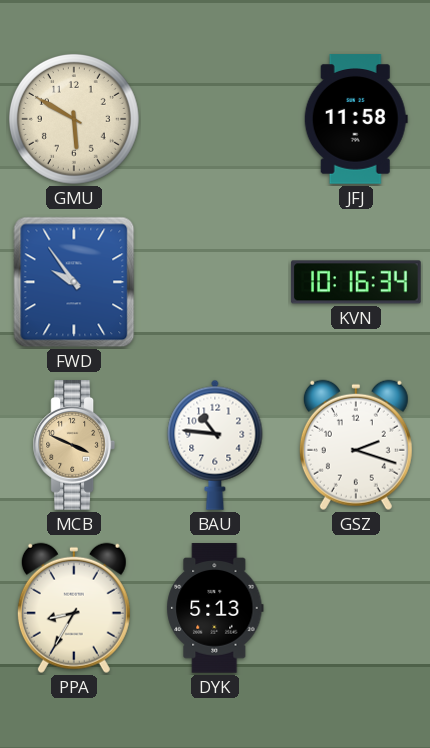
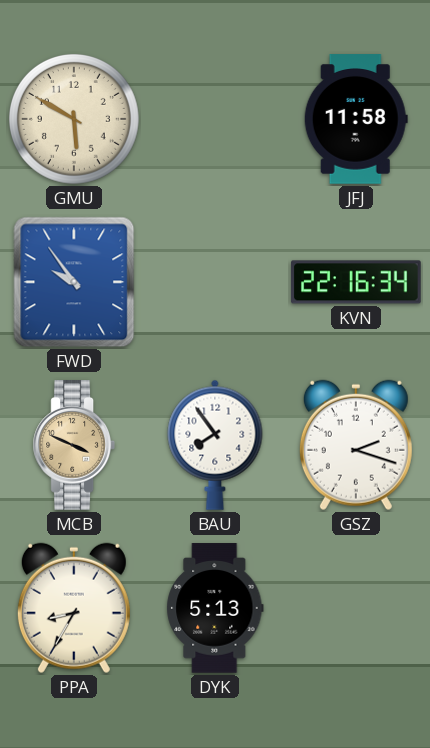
KVN: 10:16 -> 22:16
BAU: 10:46 -> 7:54
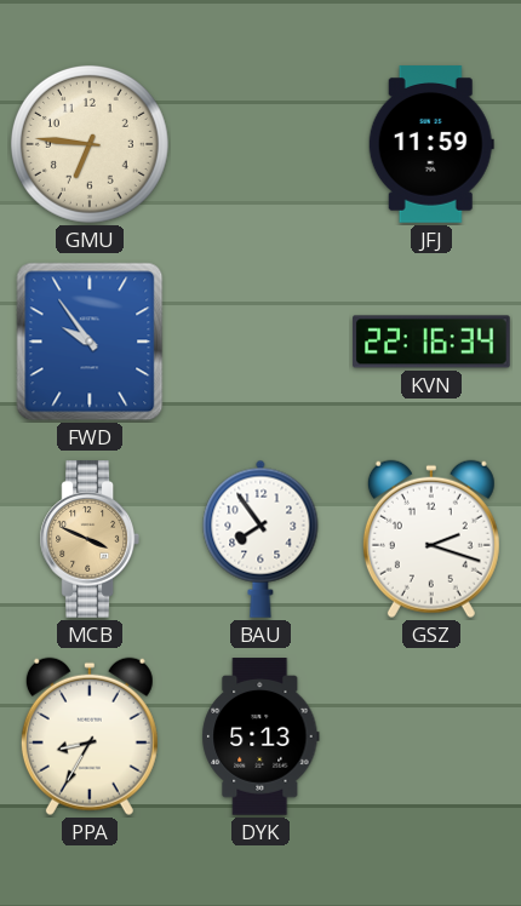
GMU: 5:50 -> 6:46
JFJ: 11:58 -> 11:59
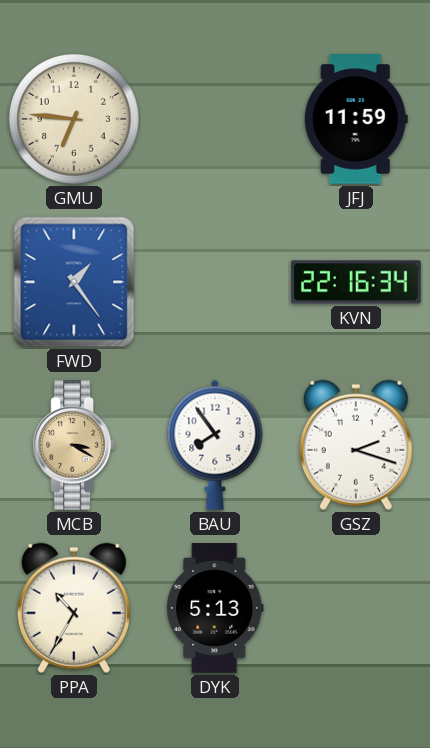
FWD: 9:54 -> 1:24
MCB: 3:49 -> 3:20
PPA: 8:35 -> 10:35
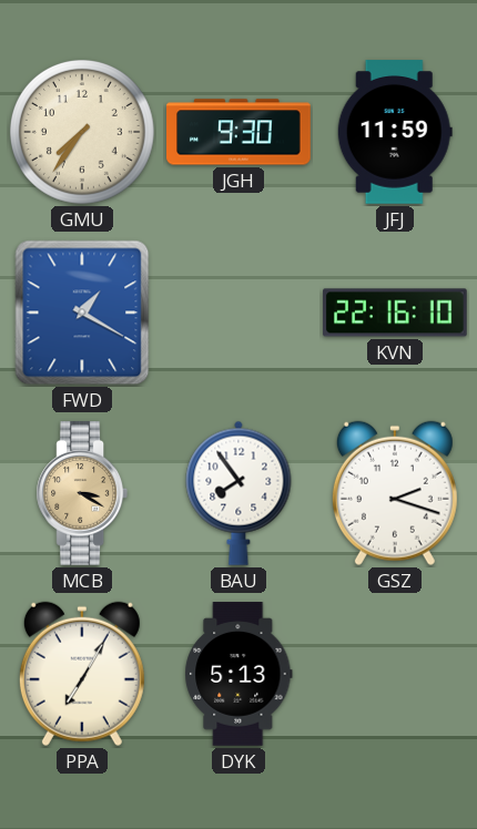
GMU: 6:46 -> 7:36
JGH: none -> 9:30
FWD: 1:24 -> 1:20
KVN: 22:16:34 -> 22:16:10
PPA: 10:35 -> 7:05
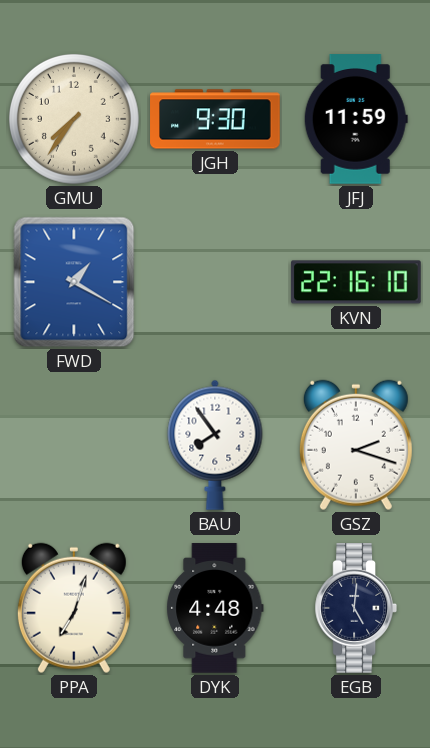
MCB: 3:20 -> none
PPA: 7:05 -> 7:03
DYK: 5:13 -> 4:48
EGB: none -> 5:01
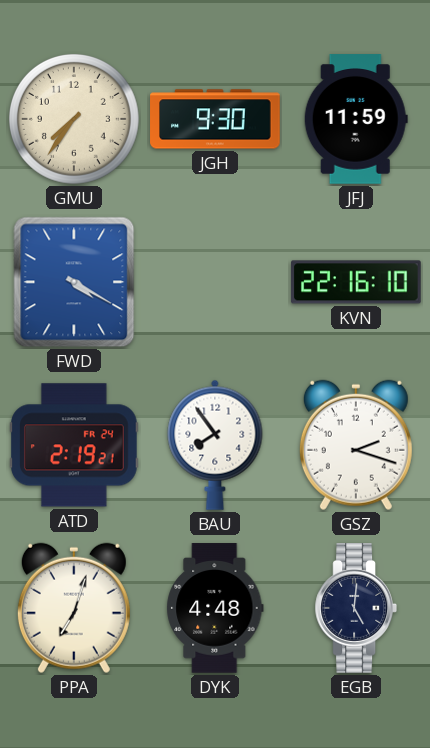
FWD: 1:20 -> 4:20
ATD: none -> 2:19
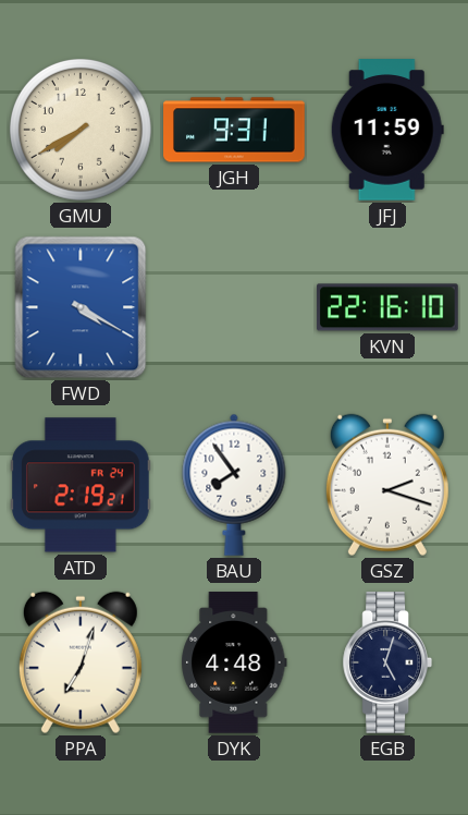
GMU: 7:36 -> 7:40
JGH: 9:30 -> 9:31
EGB: 5:01 -> 5:03
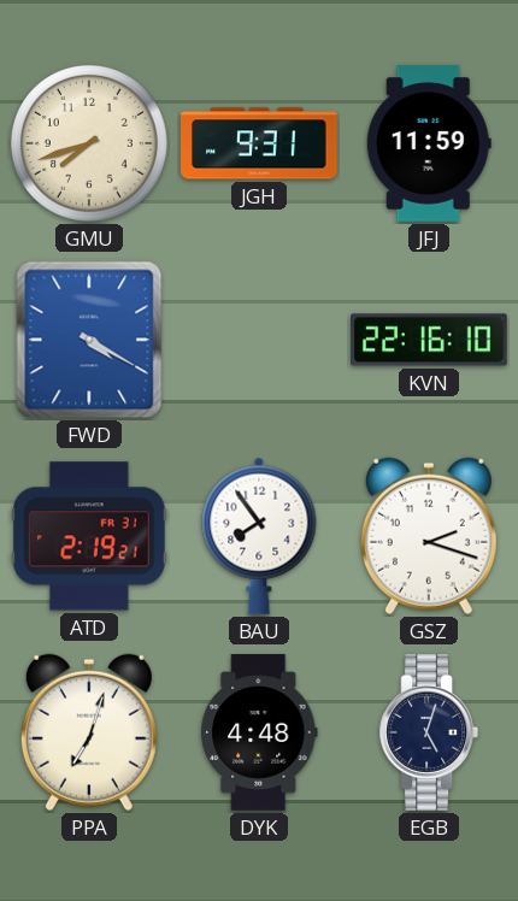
GMU: 7:40 -> 7:42
ATD date: FR 24 -> FR 31
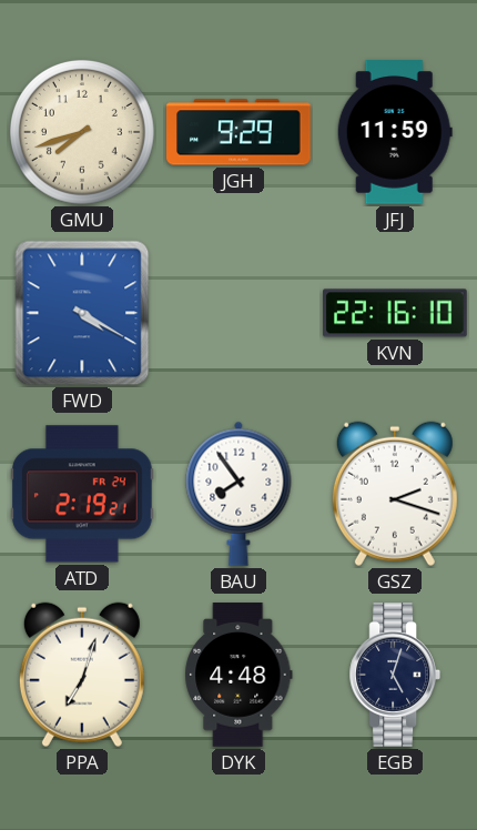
JGH: 9:31 -> 9:29
ATD date: FR 31 -> FR 24
